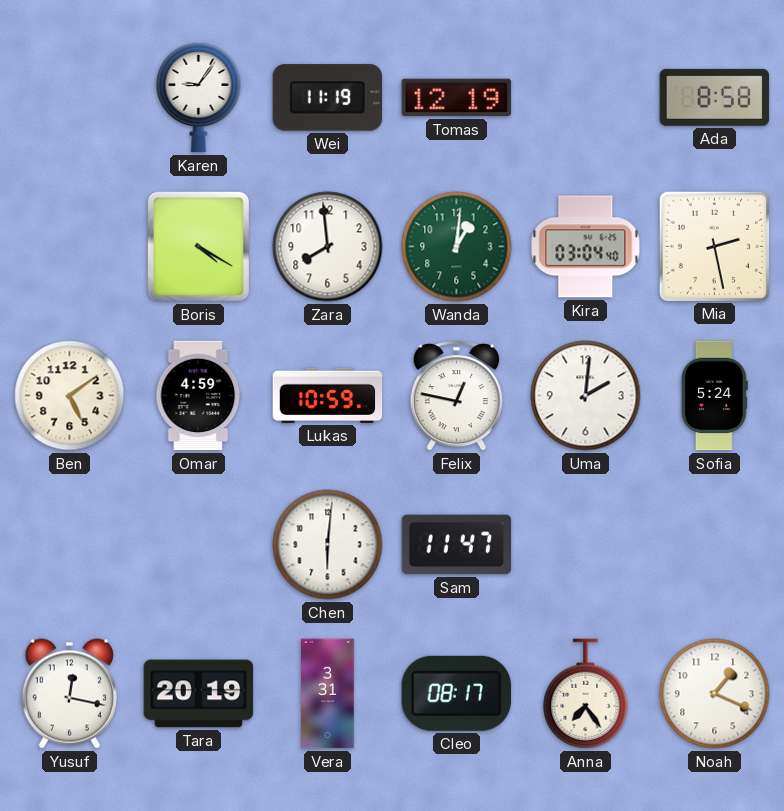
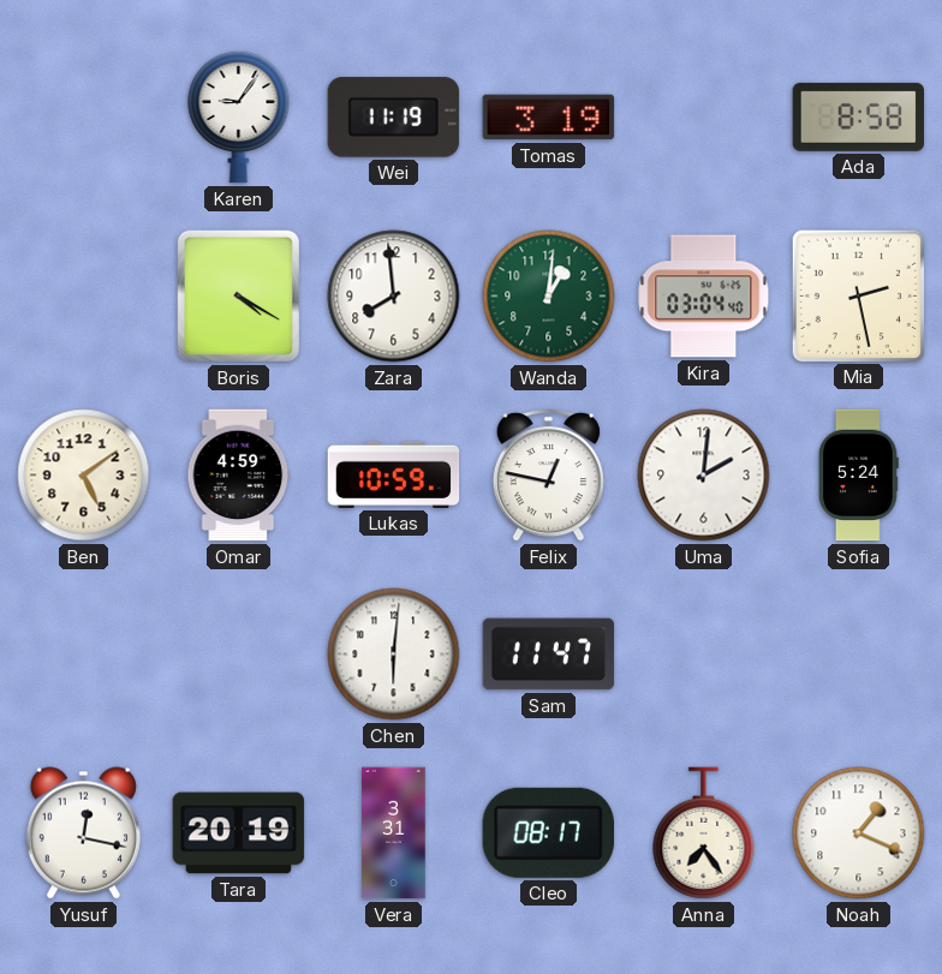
Tomas: 12:19 -> 3:19
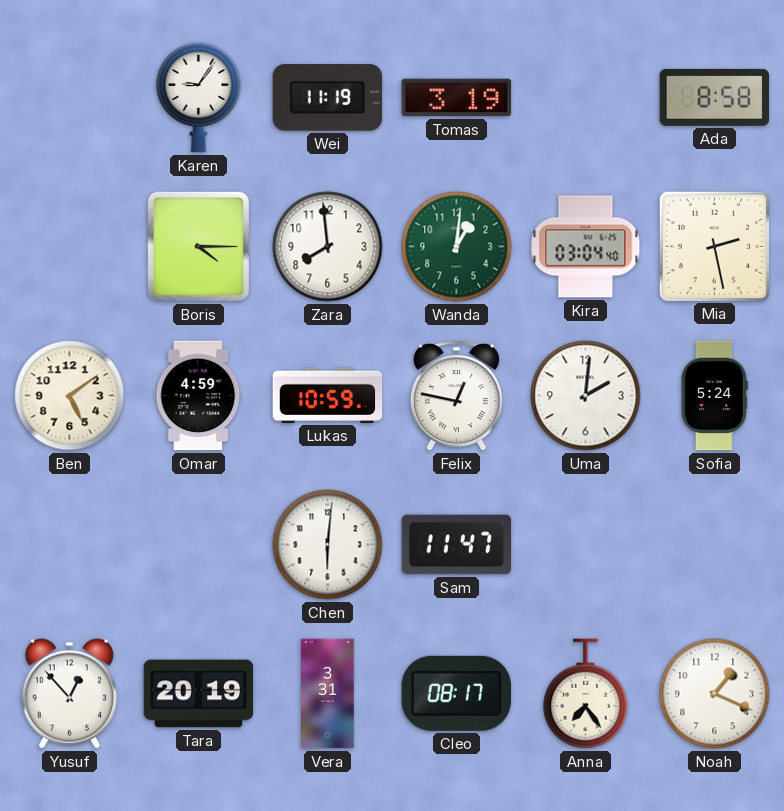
Boris: 4:20 -> 4:15
Yusuf: 12:17 -> 12:53
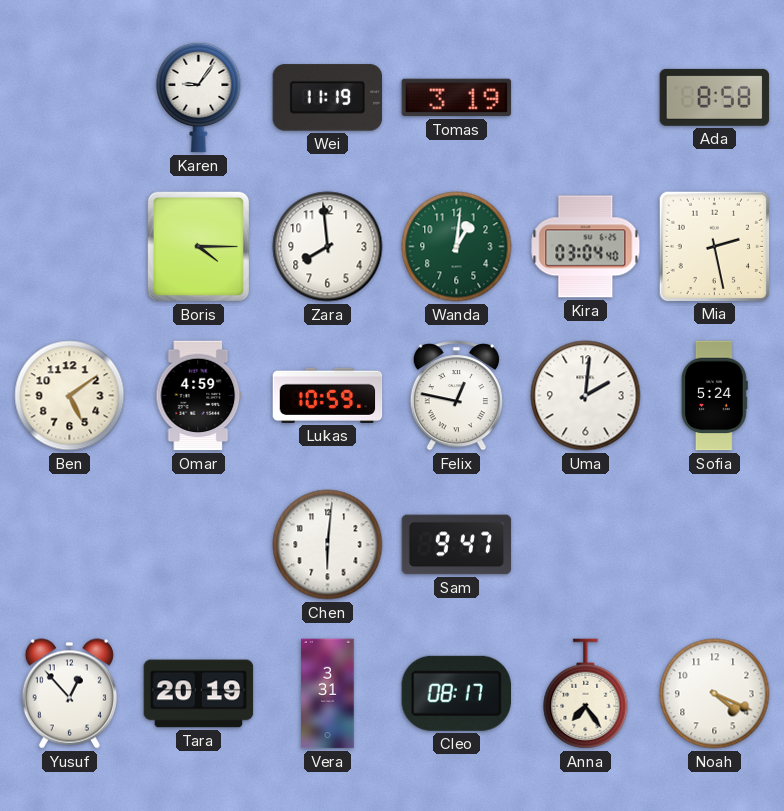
Sam: 11:47 -> 9:47
Noah: 1:19 -> 4:19
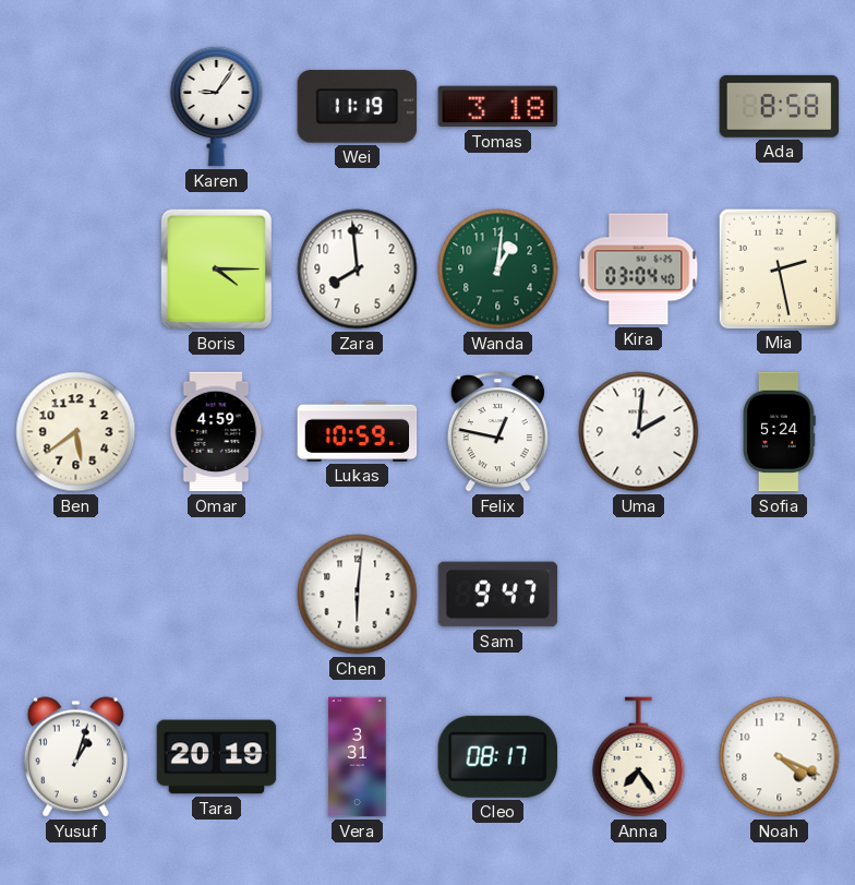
Tomas: 3:19 -> 3:18
Ben: 5:09 -> 5:39
Yusuf: 12:53 -> 1:03
